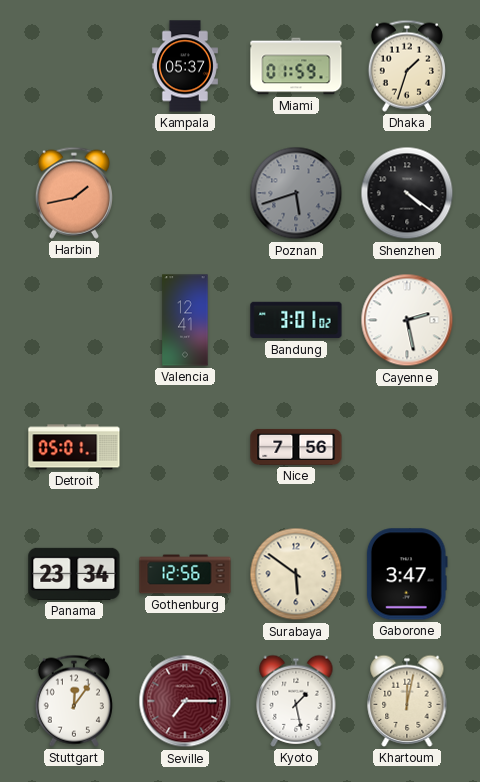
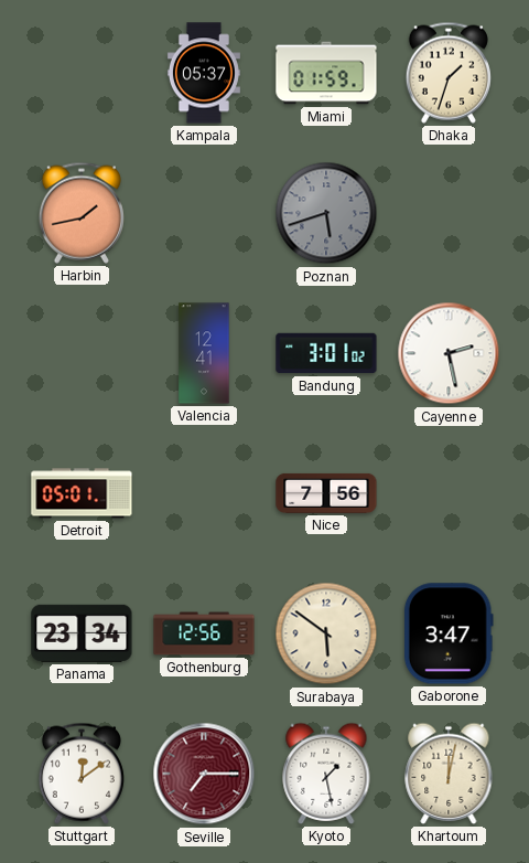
Shenzhen: 4:21 -> none
Stuttgart: 12:06 -> 12:09
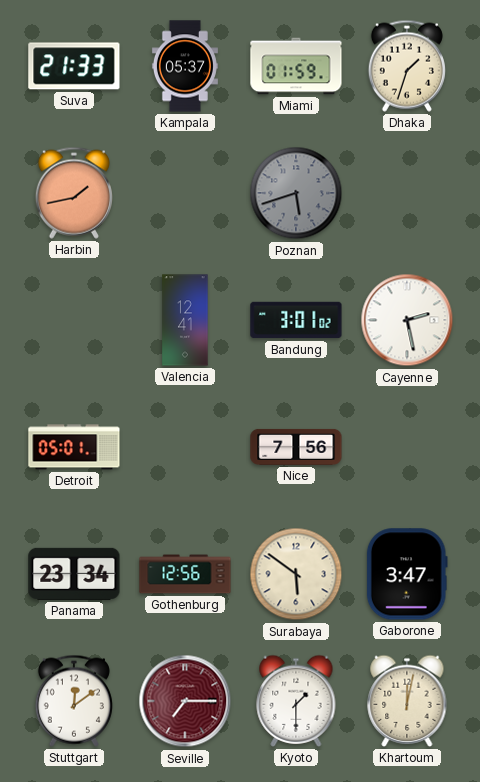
Suva: none -> 21:33
Kyoto: 1:28 -> 1:30
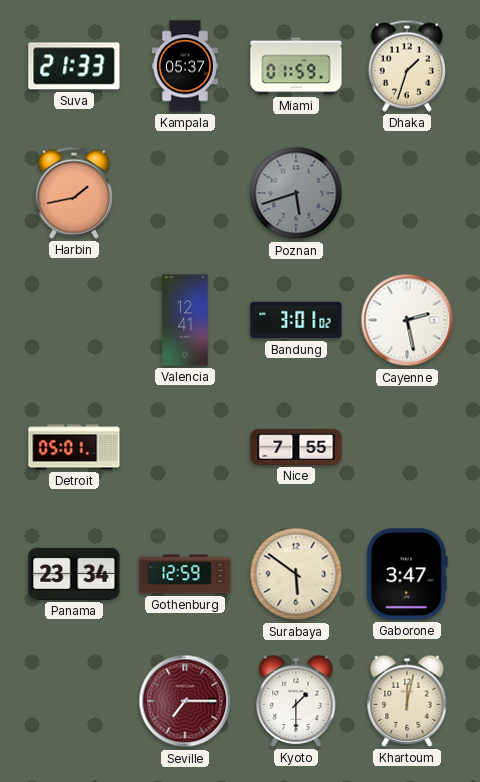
Nice: 7:56 -> 7:55
Gothenburg: 12:56 -> 12:59
Stuttgart: 12:09 -> none
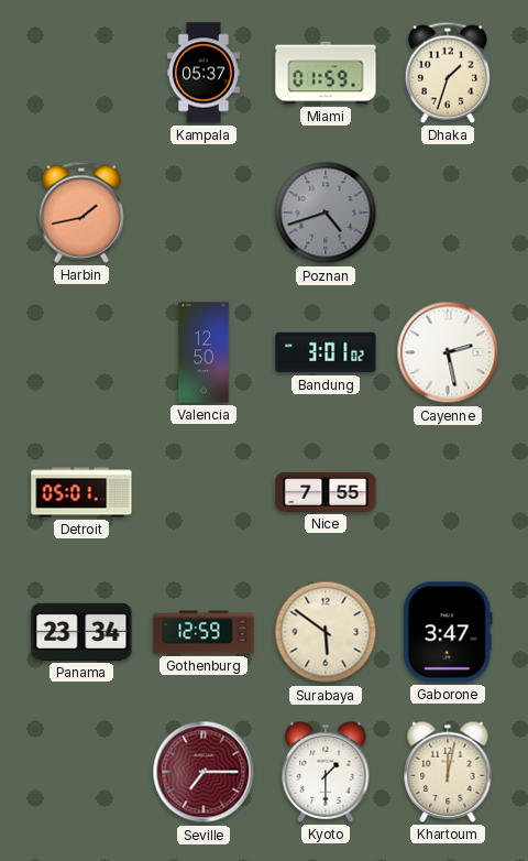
Suva: 21:33 -> none
Poznan: 5:42 -> 4:42
Valencia: 12:41 -> 12:50
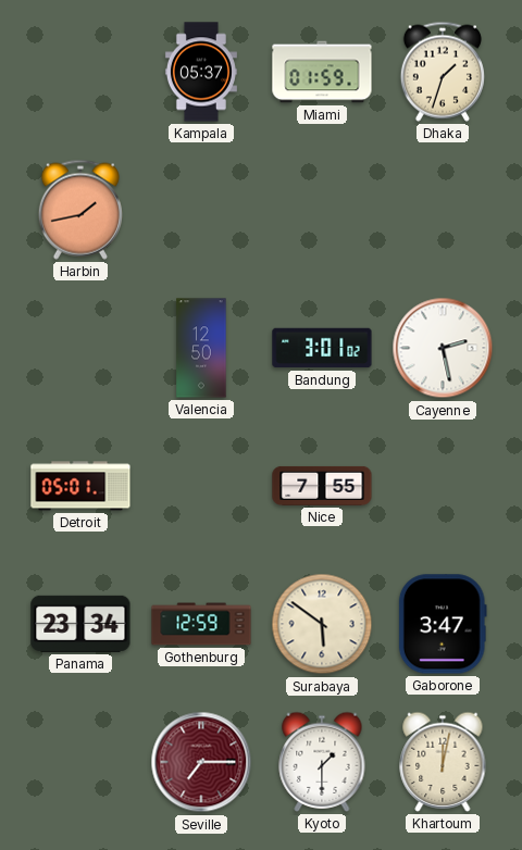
Poznan: 4:42 -> none
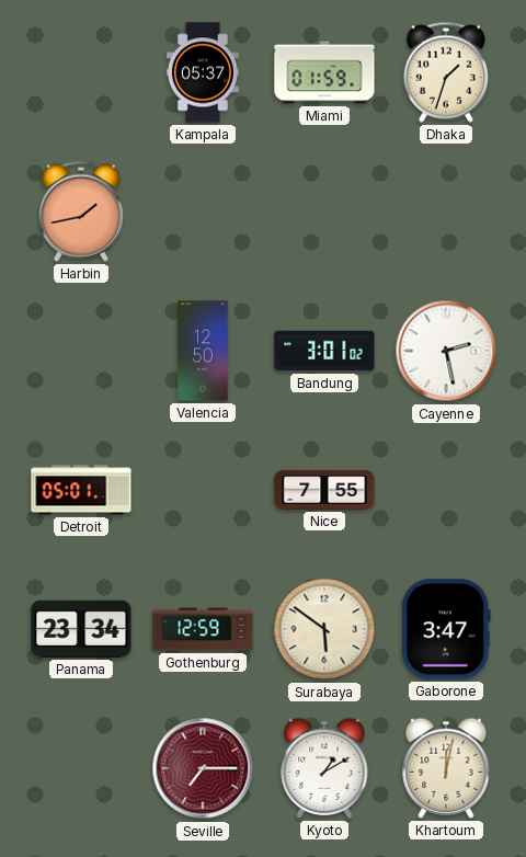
Kyoto: 1:30 -> 1:10
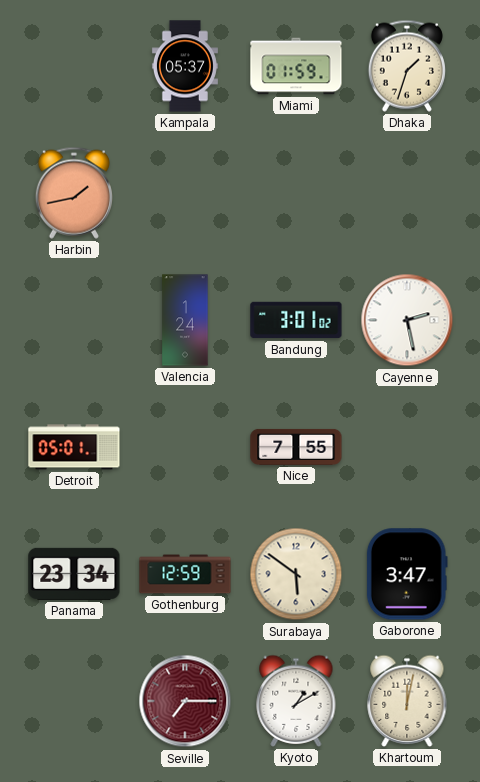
Valencia: 12:50 -> 1:24
